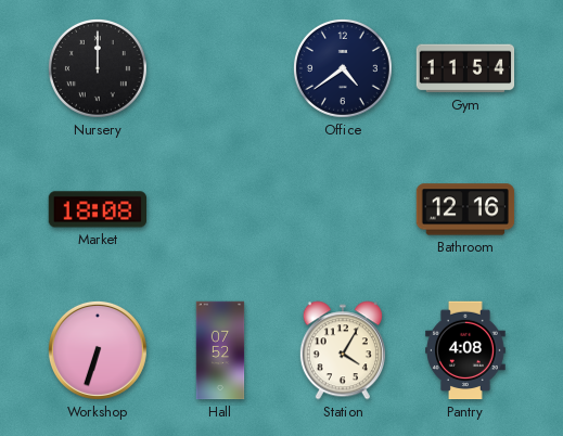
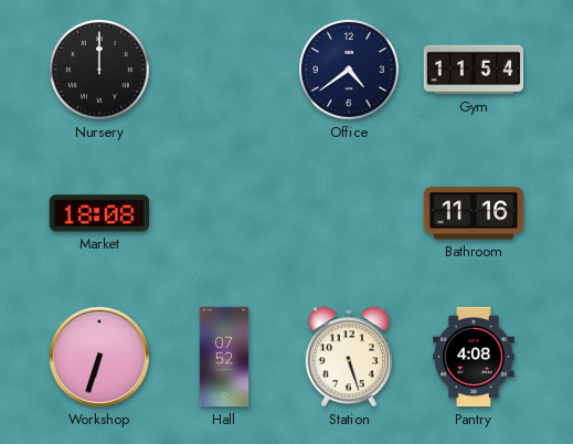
Bathroom: 12:16 -> 11:16
Station: 4:05 -> 5:27
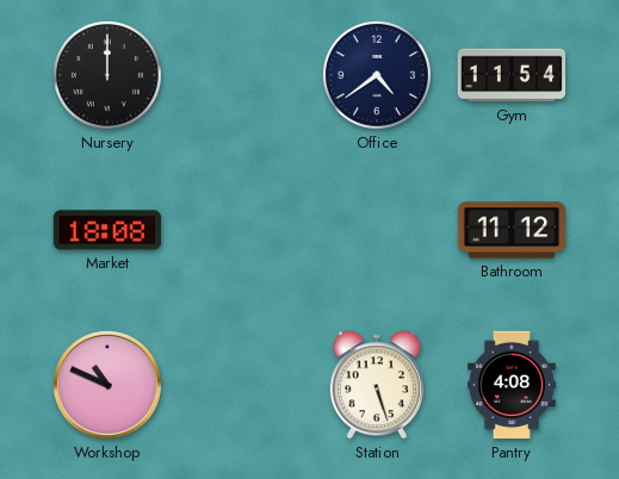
Bathroom: 11:16 -> 11:12
Workshop: 6:33 -> 10:49
Hall: 07:52 -> none
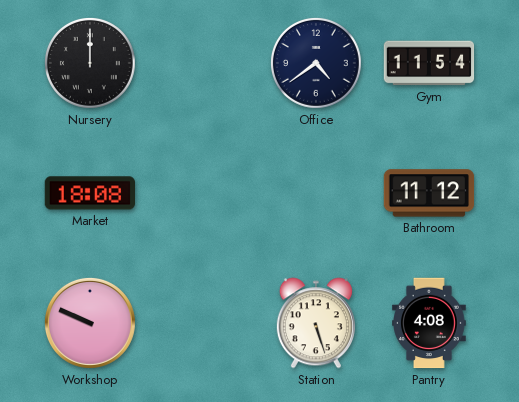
Workshop: 10:49 -> 9:49
